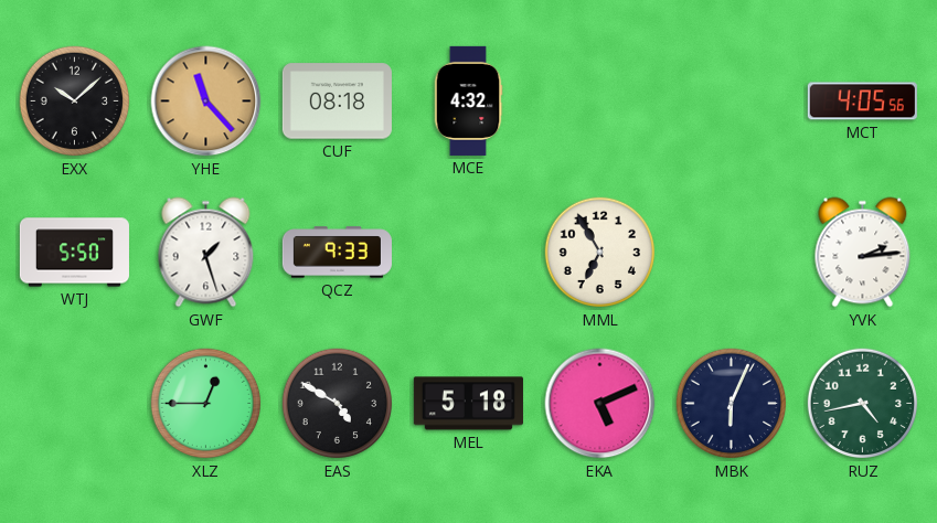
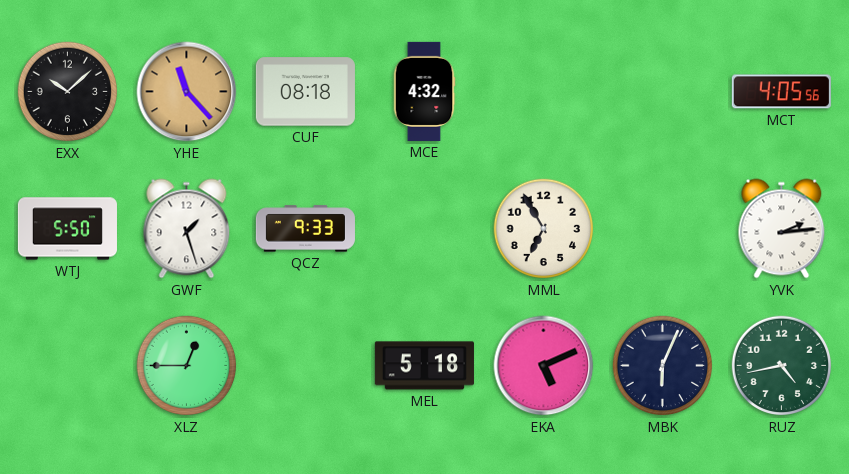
EAS: 4:50 -> none
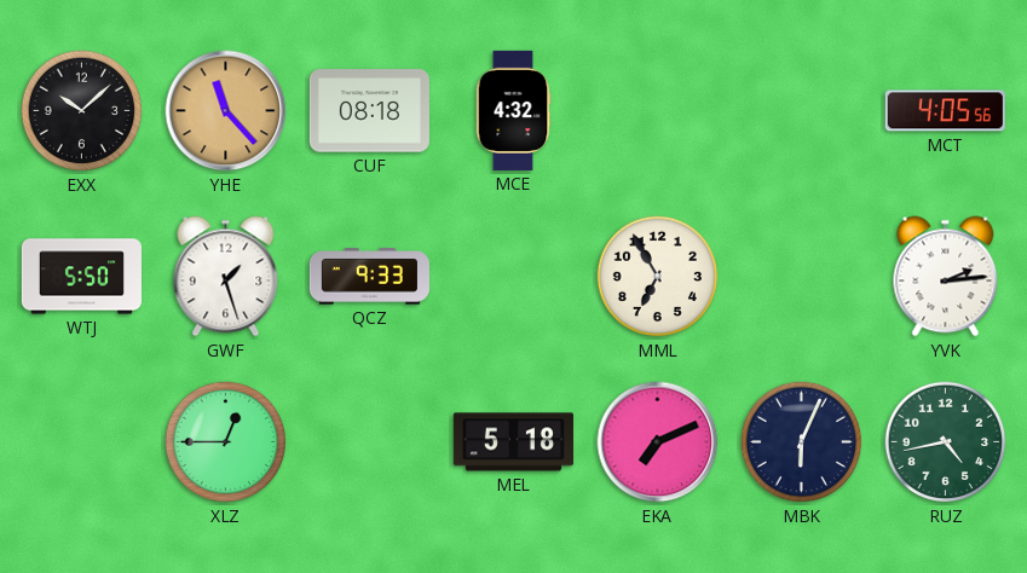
EKA: 5:11 -> 7:11
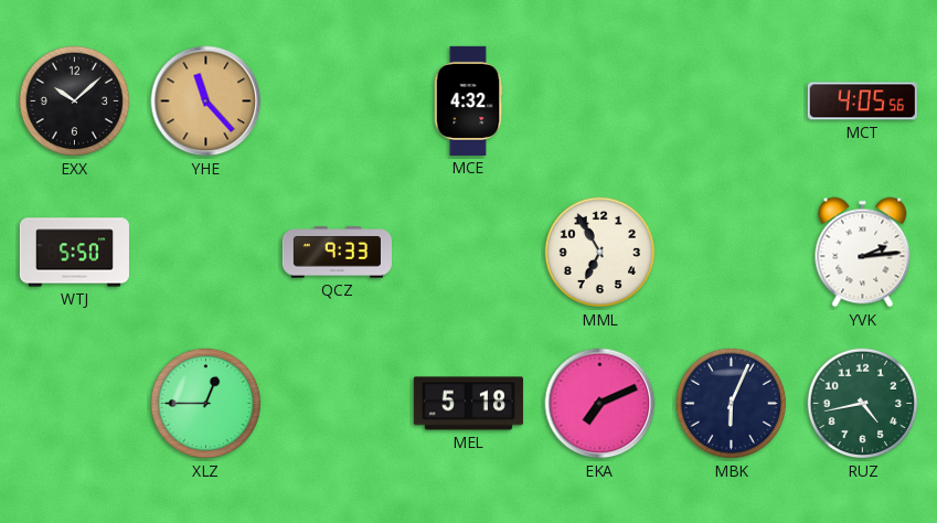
CUF: 08:18 -> none
GWF: 1:27 -> none
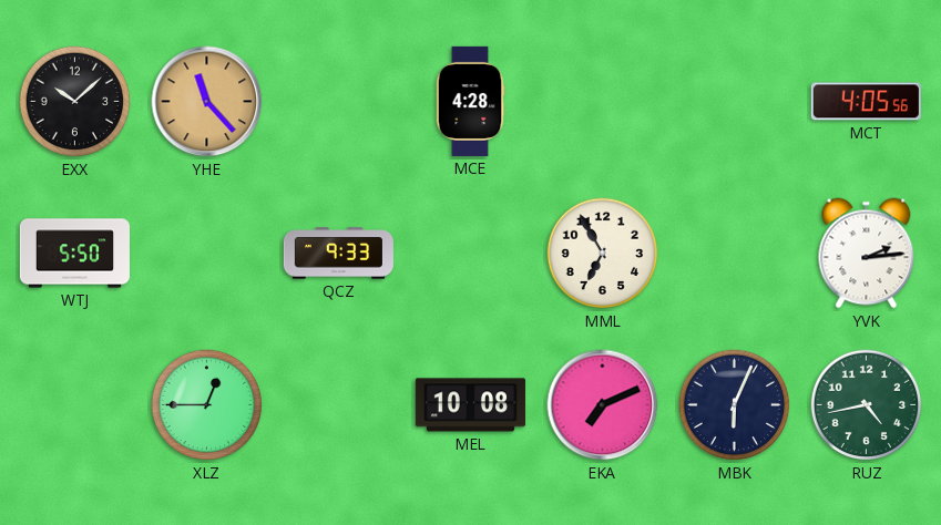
MCE: 4:32 -> 4:28
MEL: 5:18 -> 10:08
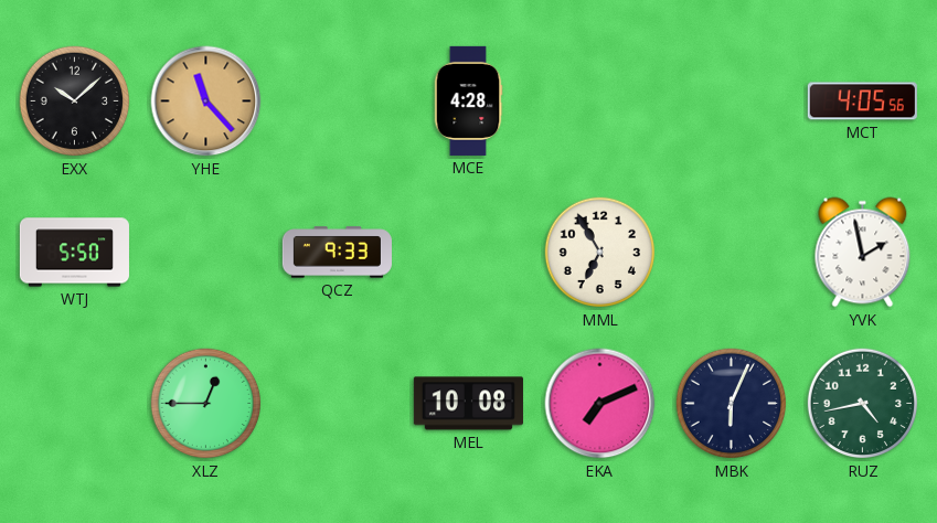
YVK: 2:14 -> 1:58
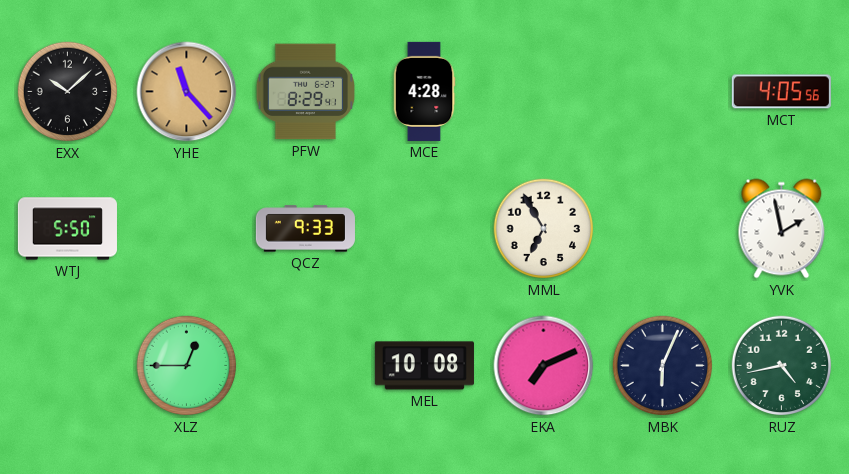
PFW: none -> 8:29
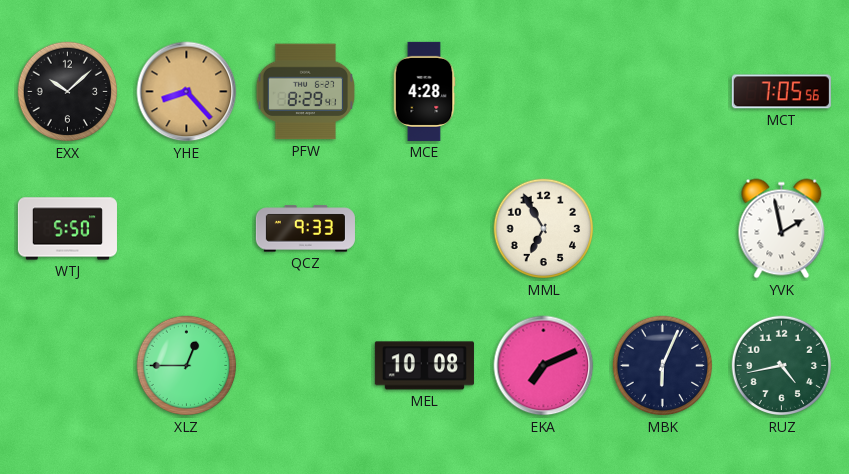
YHE: 11:23 -> 8:23
MCT: 4:05 -> 7:05
